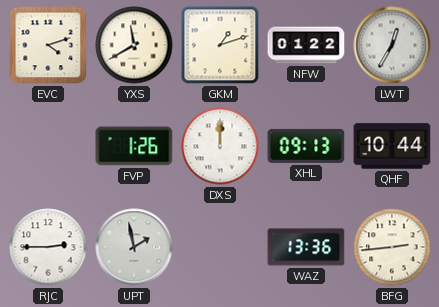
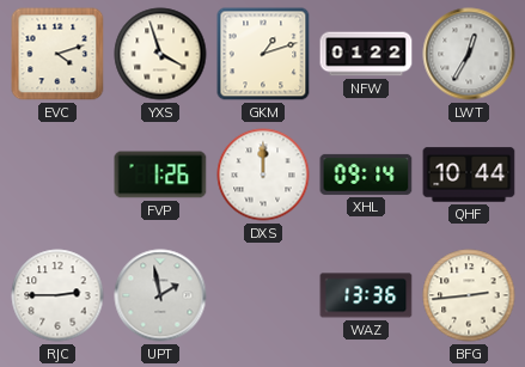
YXS: 11:40 -> 3:57
XHL: 09:13 -> 09:14
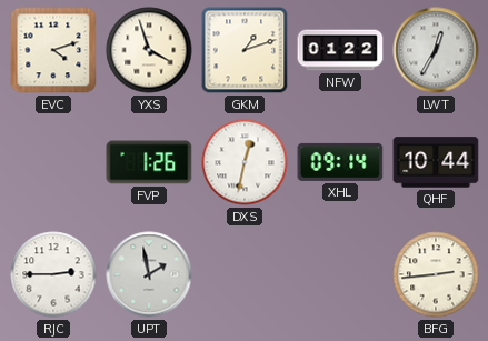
DXS: 12:00 -> 12:32
WAZ: 13:36 -> none
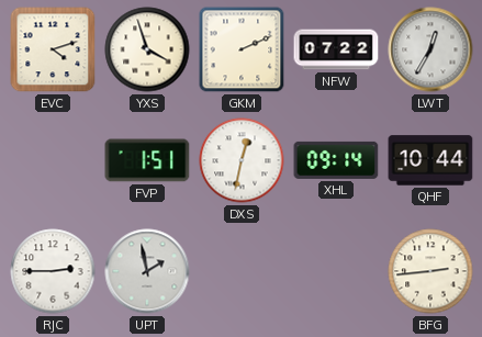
GKM: 1:12 -> 2:11
NFW: 01:22 -> 07:22
FVP: 1:26 -> 1:51
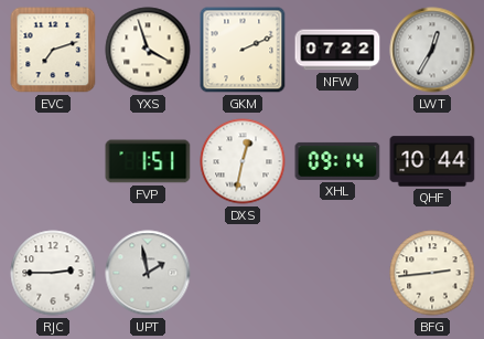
EVC: 4:12 -> 7:12
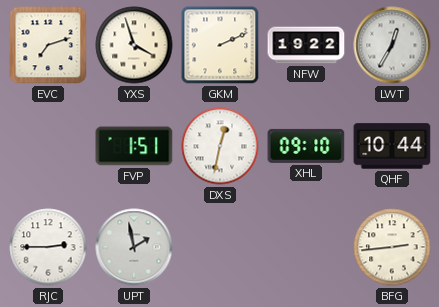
NFW: 07:22 -> 19:22
XHL: 09:14 -> 09:10
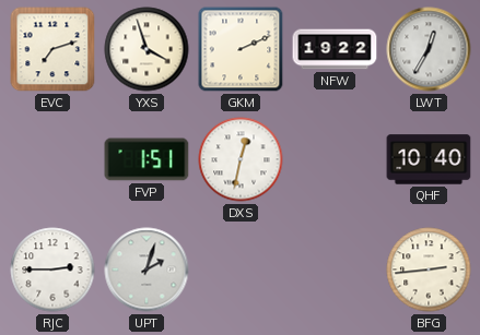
XHL: 09:10 -> none
QHF: 10:44 -> 10:40
UPT: 1:58 -> 2:03
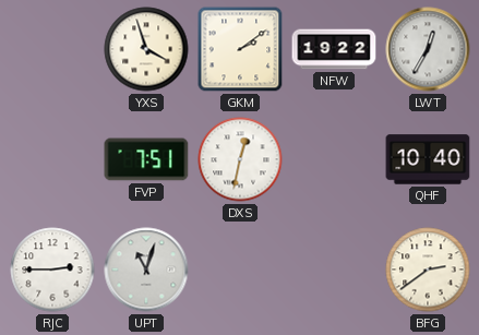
EVC: 7:12 -> none
GKM: 2:11 -> 2:09
FVP: 1:51 -> 7:51
UPT: 2:03 -> 11:03
BFG: 2:44 -> 2:39
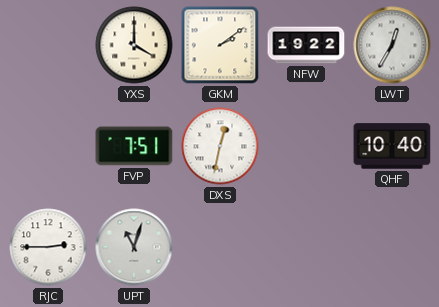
YXS: 3:57 -> 4:00
BFG: 2:39 -> none
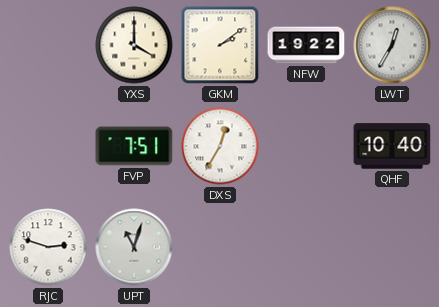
DXS: 12:32 -> 12:35
RJC: 2:45 -> 2:48
